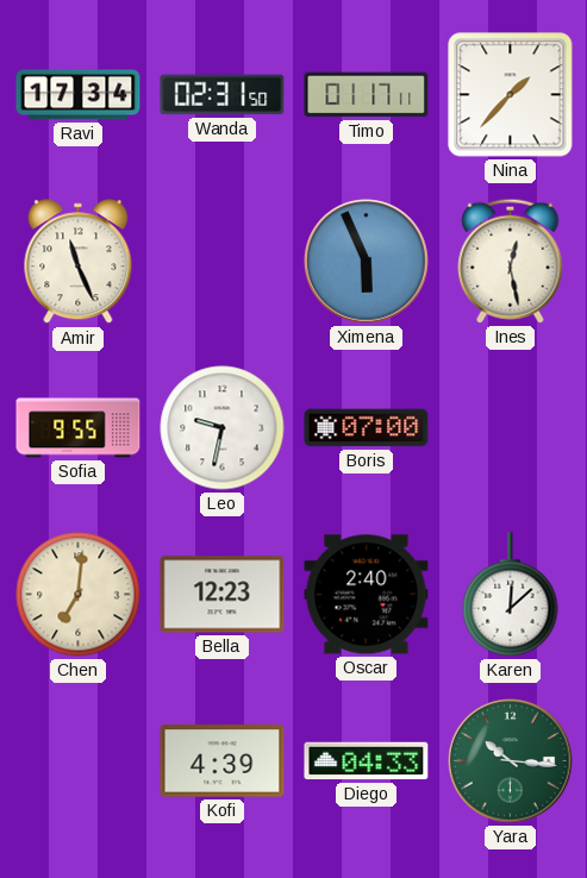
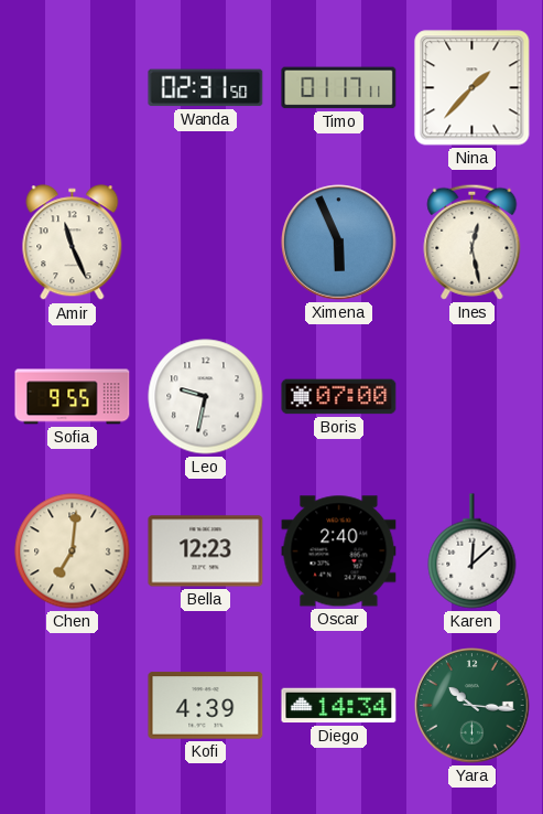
Ravi: 17:34 -> none
Diego: 04:33 -> 14:34
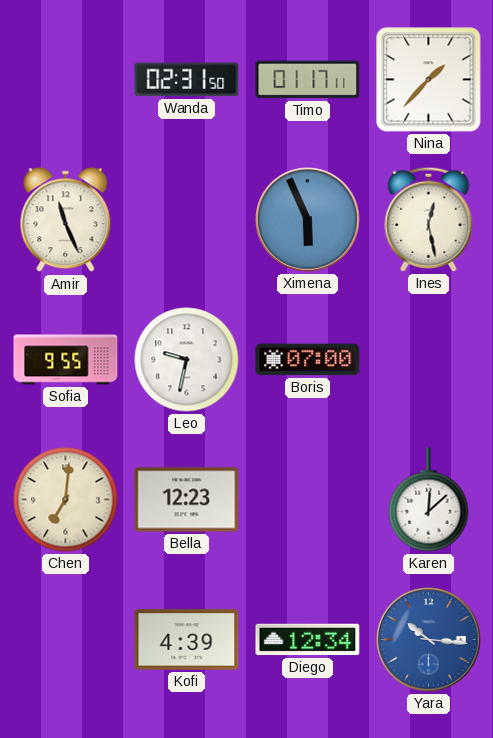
Oscar: 2:40 -> none
Diego: 14:34 -> 12:34
Yara dial: green -> blue
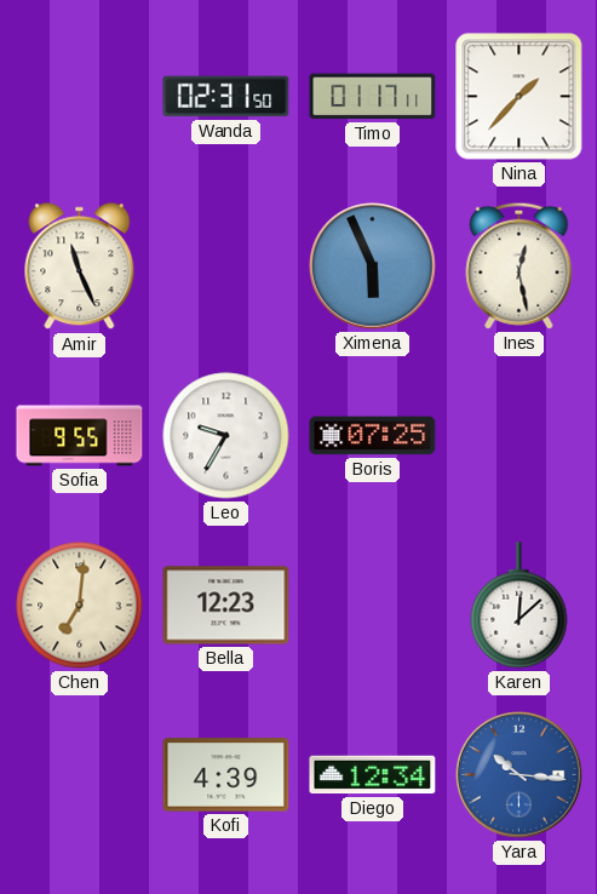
Leo: 9:32 -> 9:35
Boris: 07:00 -> 07:25
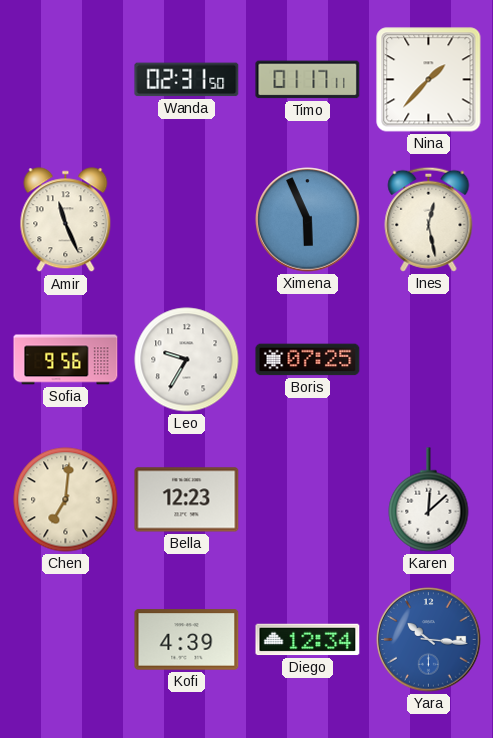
Sofia: 9:55 -> 9:56
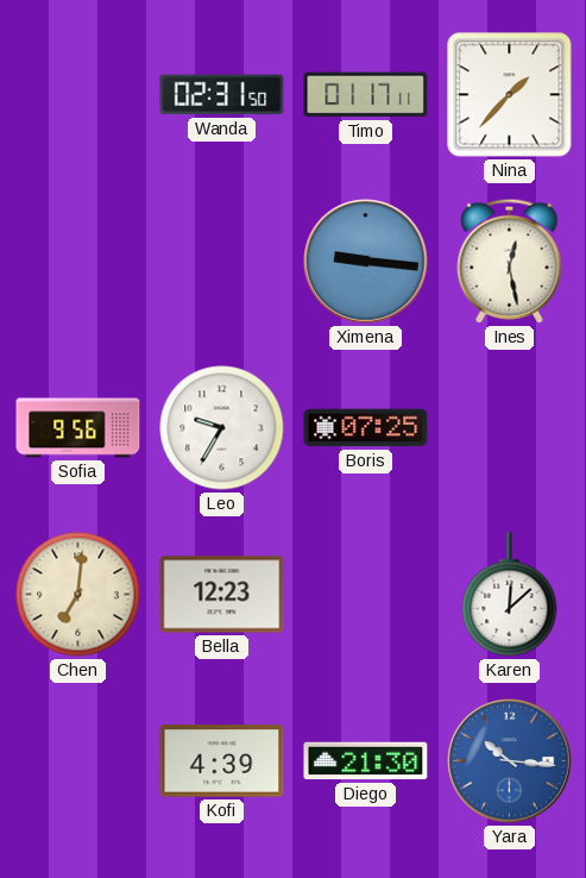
Amir: 11:26 -> none
Ximena: 5:56 -> 9:16
Diego: 12:34 -> 21:30
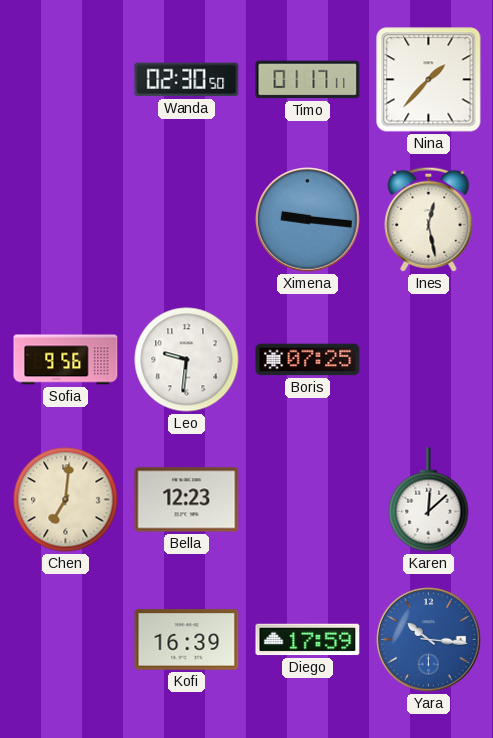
Wanda: 02:31 -> 02:30
Leo: 9:35 -> 9:31
Kofi: 4:39 -> 16:39
Diego: 21:30 -> 17:59
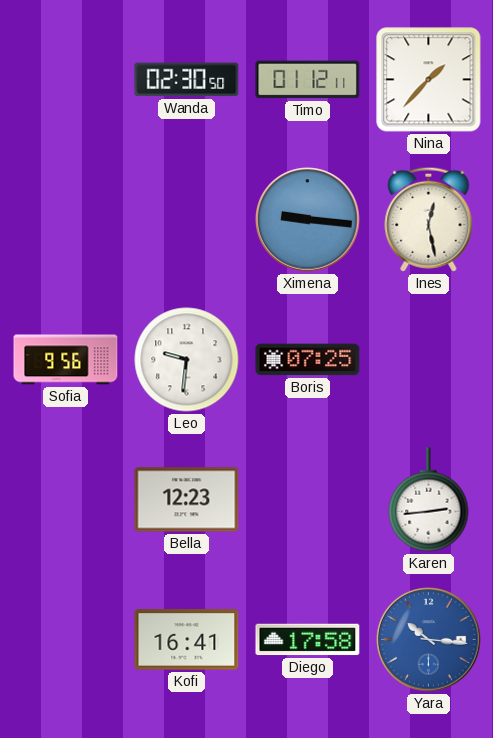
Timo: 01:17 -> 01:12
Chen: 7:01 -> none
Karen: 12:08 -> 2:44
Kofi: 16:39 -> 16:41
Diego: 17:59 -> 17:58
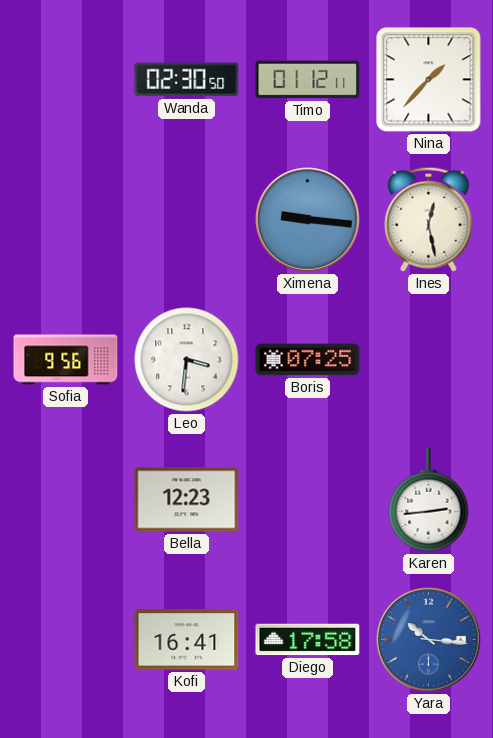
Leo: 9:31 -> 3:31
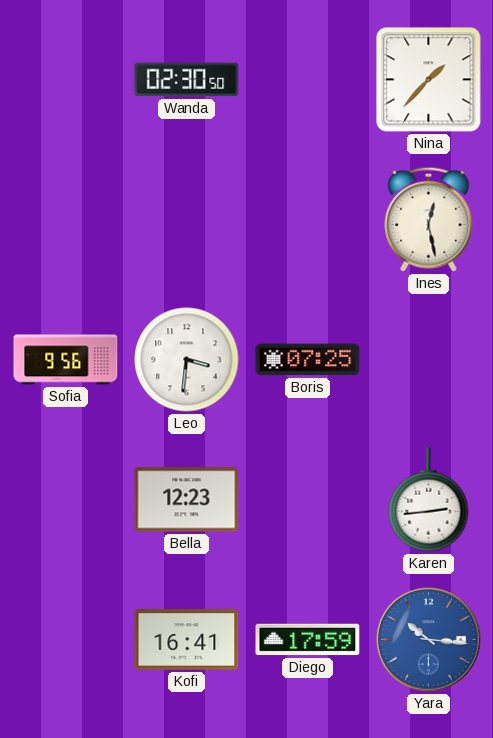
Timo: 01:12 -> none
Ximena: 9:16 -> none
Diego: 17:58 -> 17:59
